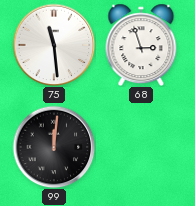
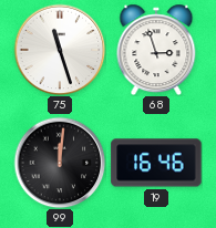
75: 11:29 -> 11:27
19: none -> 16:46
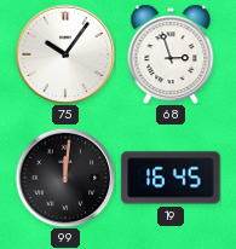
75: 11:27 -> 10:06
19: 16:46 -> 16:45
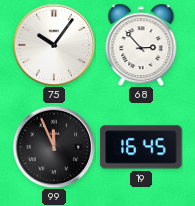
68: 2:57 -> 2:53
99: 12:01 -> 11:56
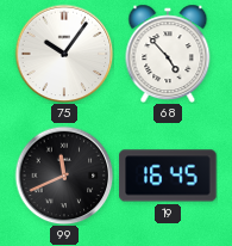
68: 2:53 -> 4:53
99: 11:56 -> 11:41
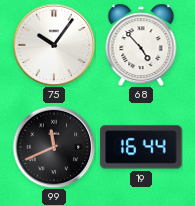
19: 16:45 -> 16:44
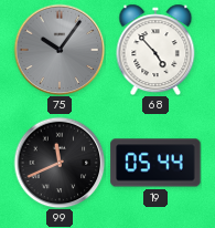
75 dial: white -> grey
19: 16:44 -> 05:44
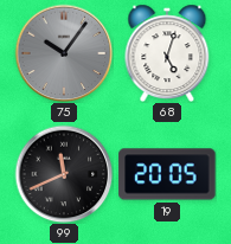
68: 4:53 -> 5:03
19: 05:44 -> 20:05
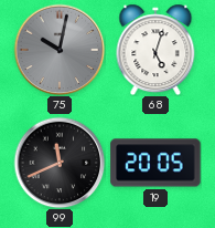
75: 10:06 -> 10:02
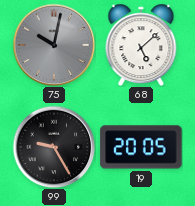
68: 5:03 -> 5:08
99: 11:41 -> 9:25
